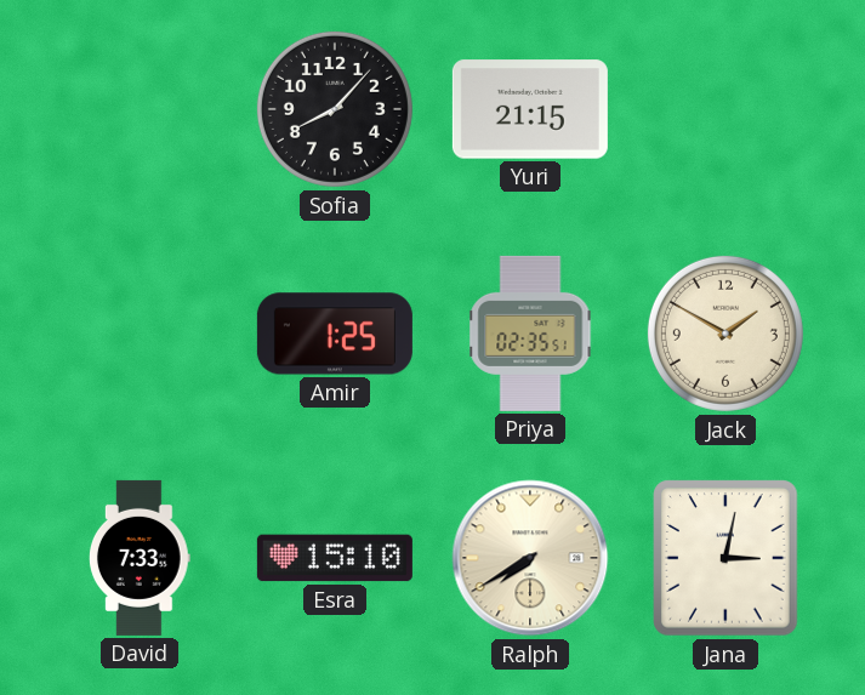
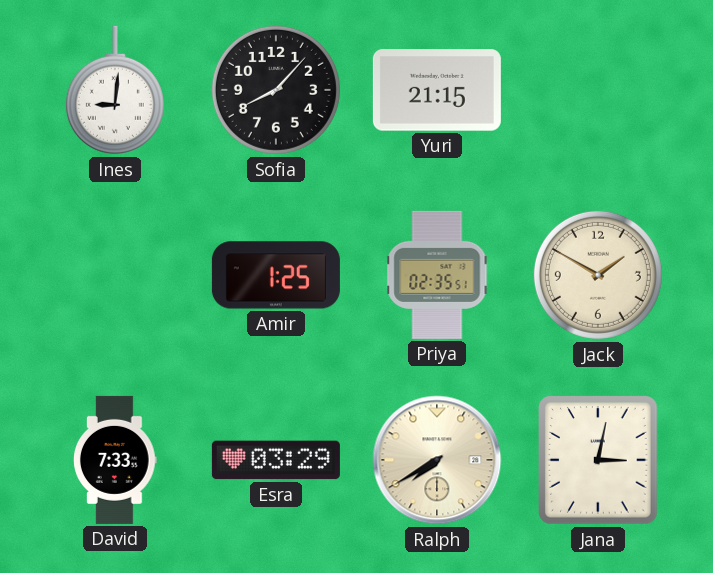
Ines: none -> 9:01
Esra: 15:10 -> 03:29
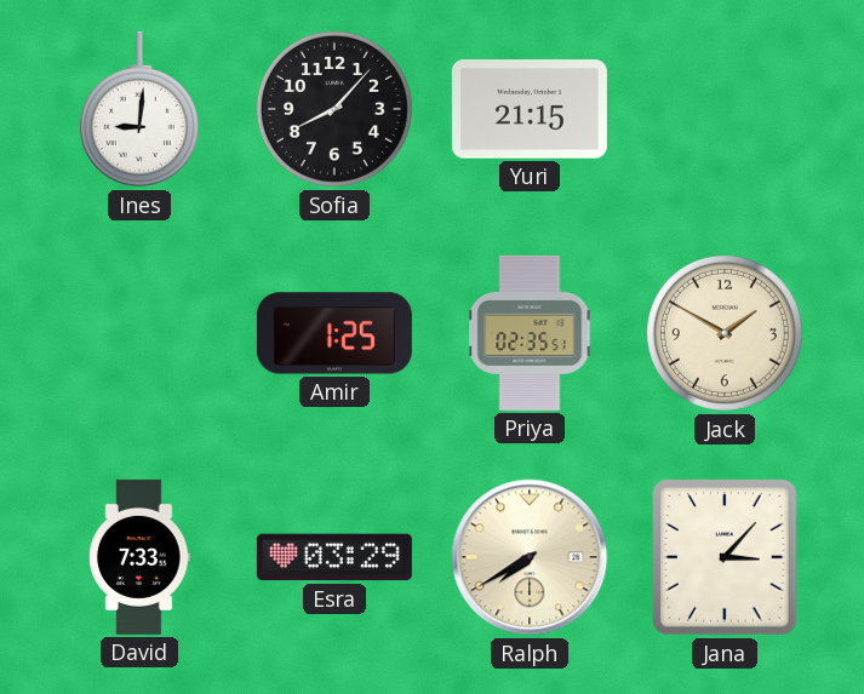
Jana: 3:02 -> 3:07
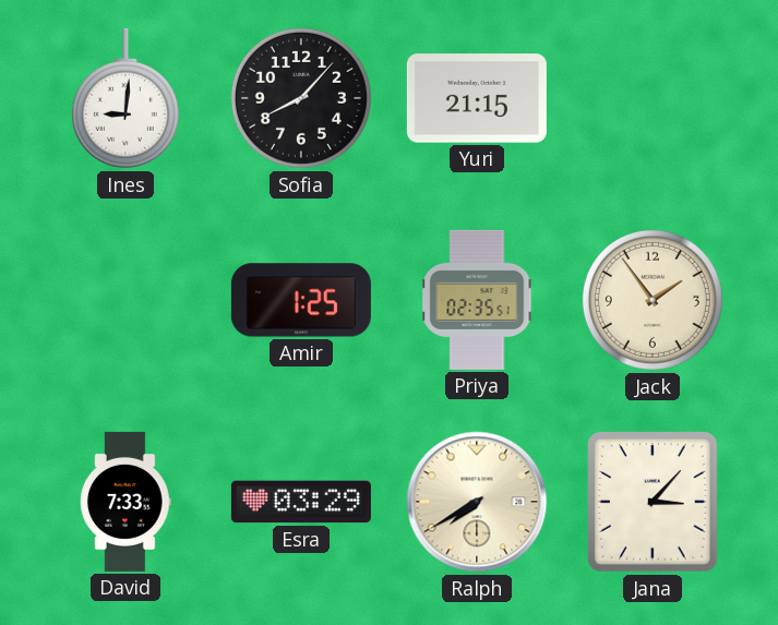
Jack: 1:50 -> 1:54
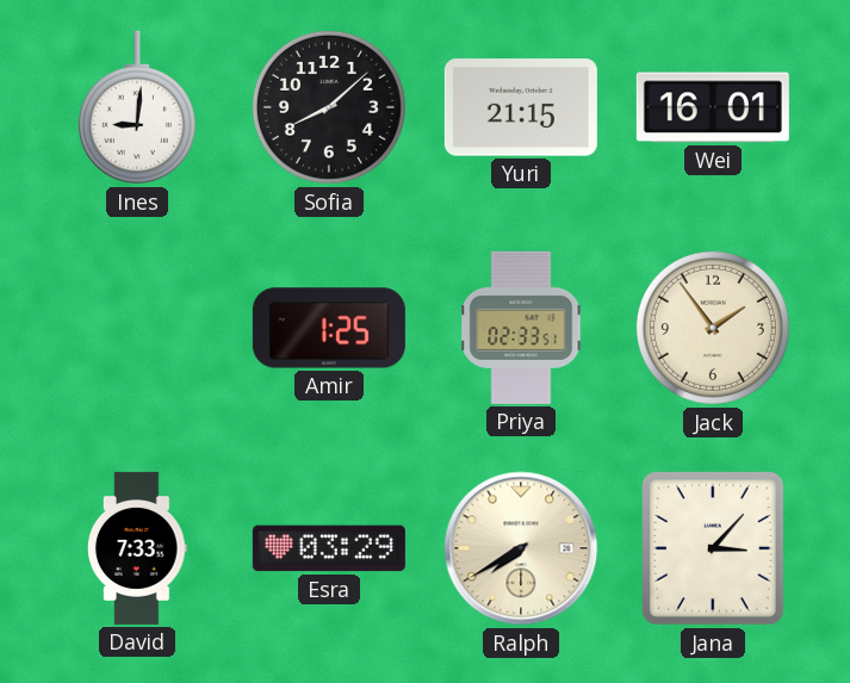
Sofia: 8:07 -> 8:08
Wei: none -> 16:01
Priya: 02:35 -> 02:33
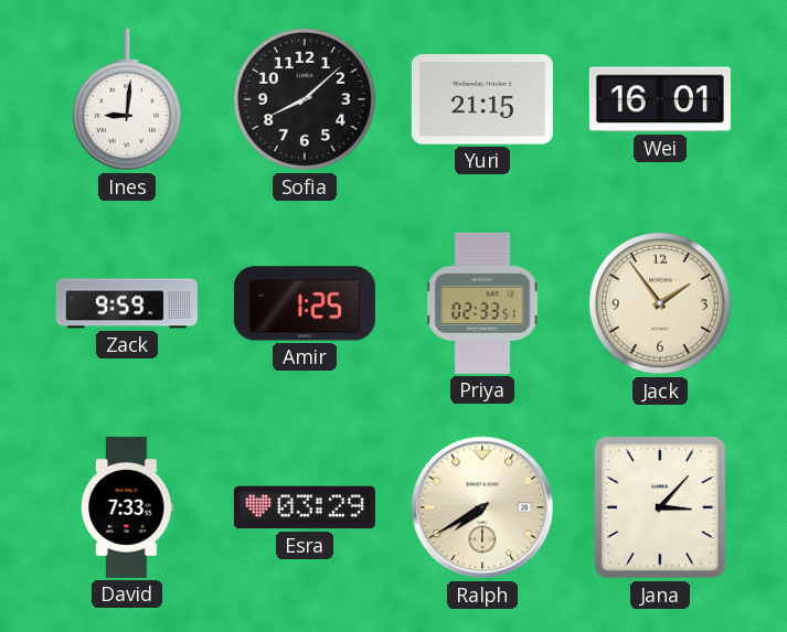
Zack: none -> 9:59
